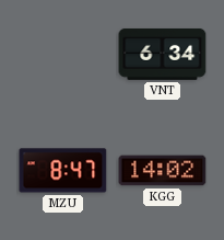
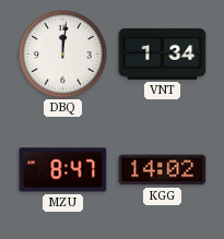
DBQ: none -> 12:01
VNT: 6:34 -> 1:34
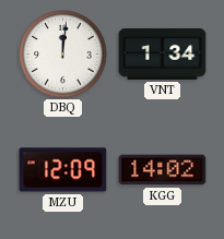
MZU: 8:47 -> 12:09
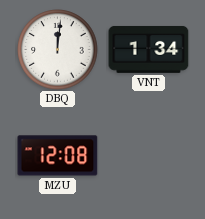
MZU: 12:09 -> 12:08
KGG: 14:02 -> none
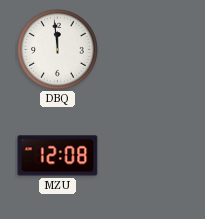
DBQ: 12:01 -> 11:59
VNT: 1:34 -> none
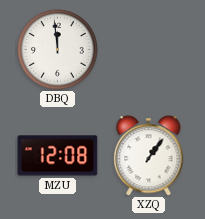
XZQ: none -> 1:06
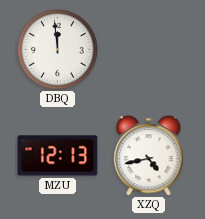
MZU: 12:08 -> 12:13
XZQ: 1:06 -> 4:43
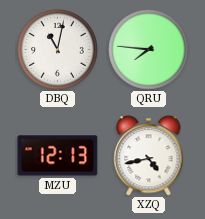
DBQ: 11:59 -> 11:02
QRU: none -> 7:46
